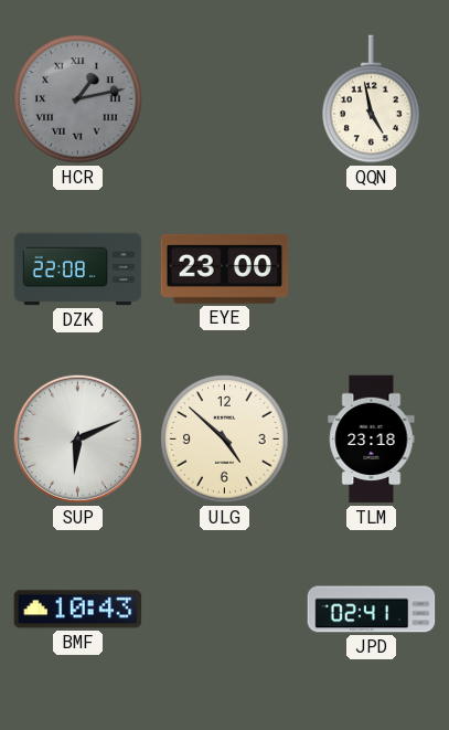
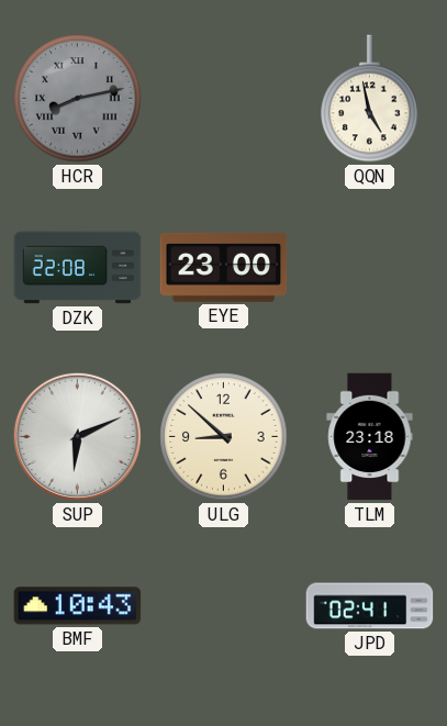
HCR: 1:13 -> 8:13
ULG: 4:52 -> 8:52
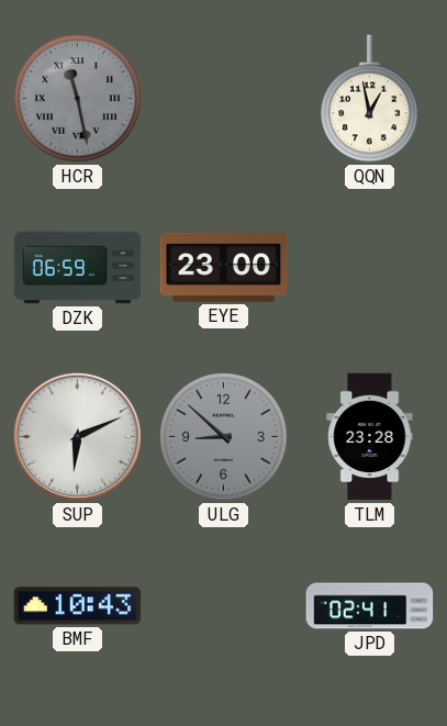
HCR: 8:13 -> 11:28
QQN: 4:58 -> 12:58
DZK: 22:08 -> 06:59
ULG dial: cream -> grey
TLM: 23:18 -> 23:28
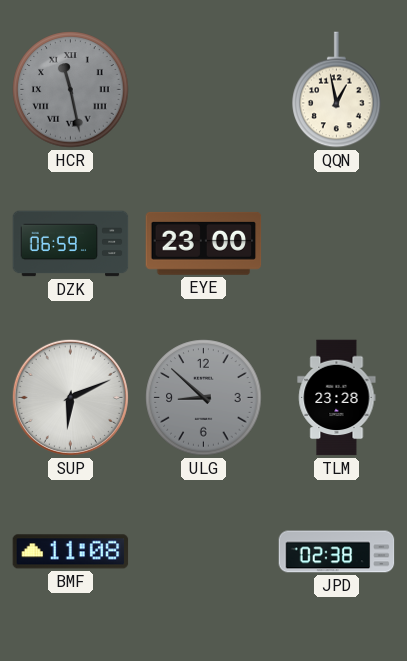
BMF: 10:43 -> 11:08
JPD: 02:41 -> 02:38
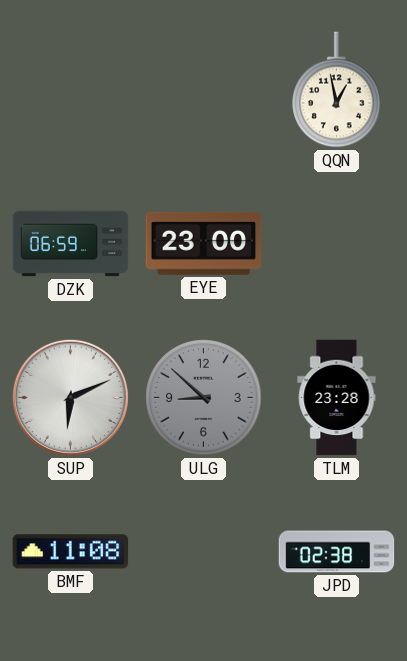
HCR: 11:28 -> none
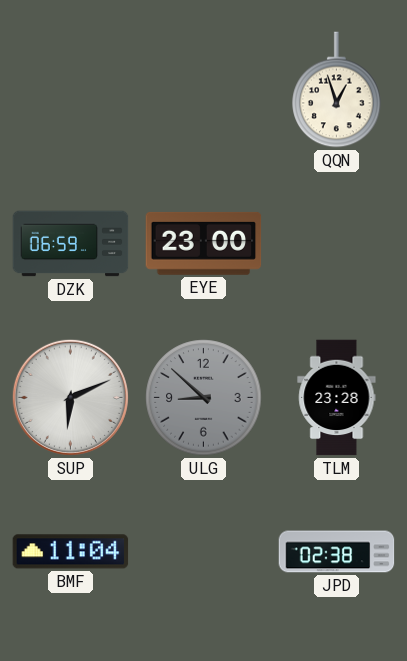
QQN: 12:58 -> 12:57
BMF: 11:08 -> 11:04
